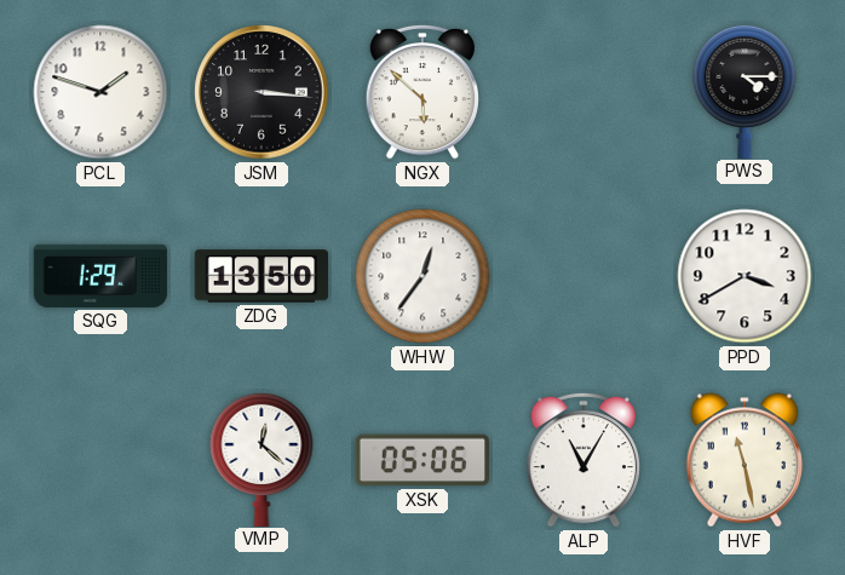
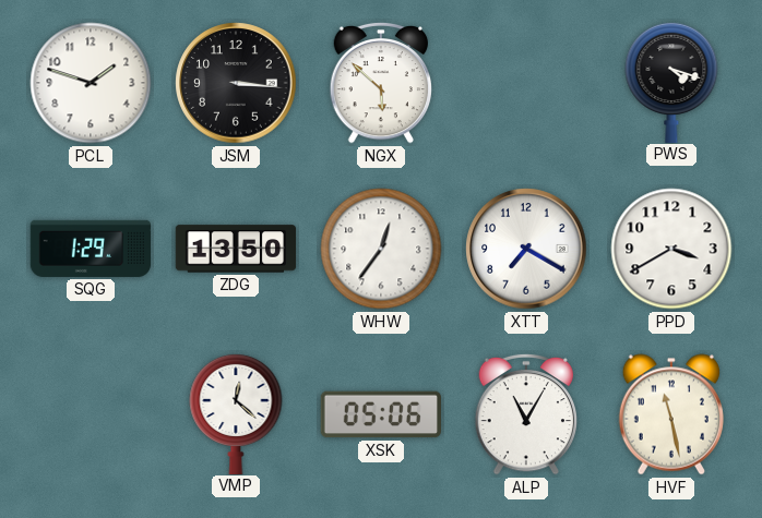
PWS: 4:15 -> 4:18
XTT: none -> 7:20
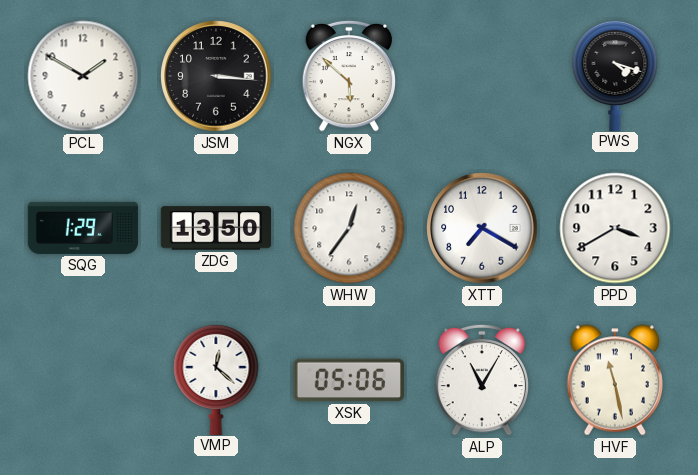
PCL: 1:48 -> 1:50
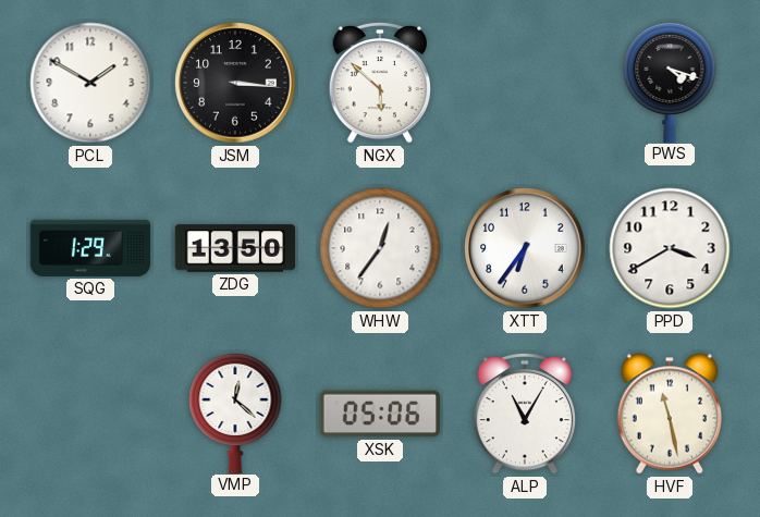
XTT: 7:20 -> 6:36
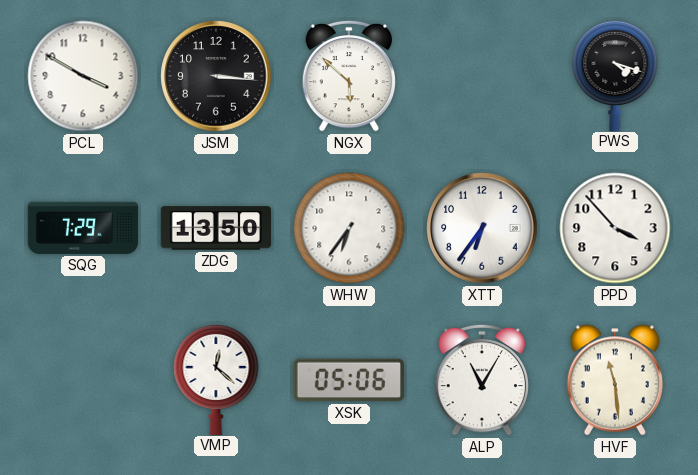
PCL: 1:50 -> 3:50
SQG: 1:29 -> 7:29
WHW: 12:36 -> 6:36
PPD: 3:40 -> 3:53
HVF: 11:28 -> 11:29
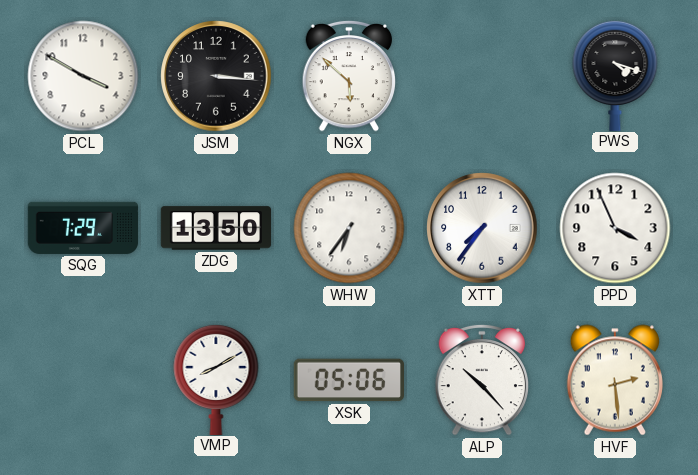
XTT: 6:36 -> 7:36
PPD: 3:53 -> 3:56
VMP: 12:22 -> 8:10
ALP: 11:05 -> 10:23
HVF: 11:29 -> 2:29
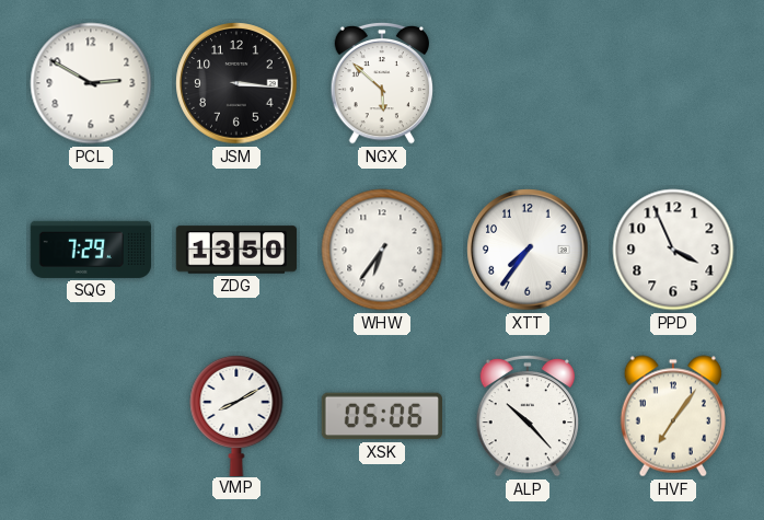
PCL: 3:50 -> 2:50
PWS: 4:18 -> none
HVF: 2:29 -> 7:06
